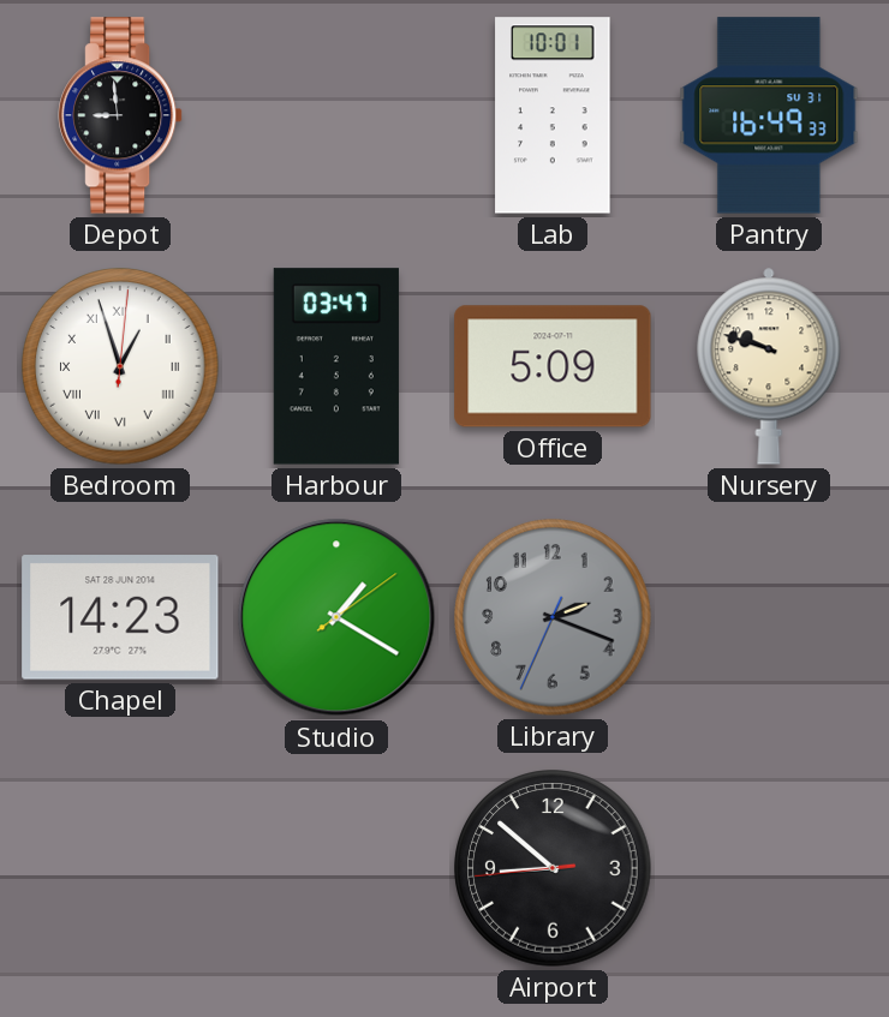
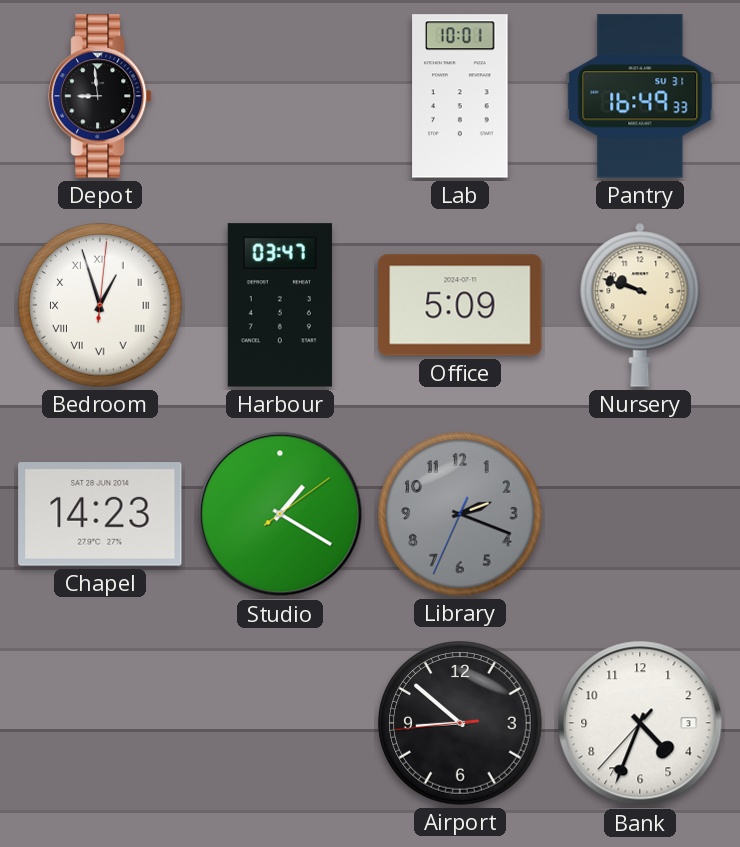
Bank: none -> 4:33
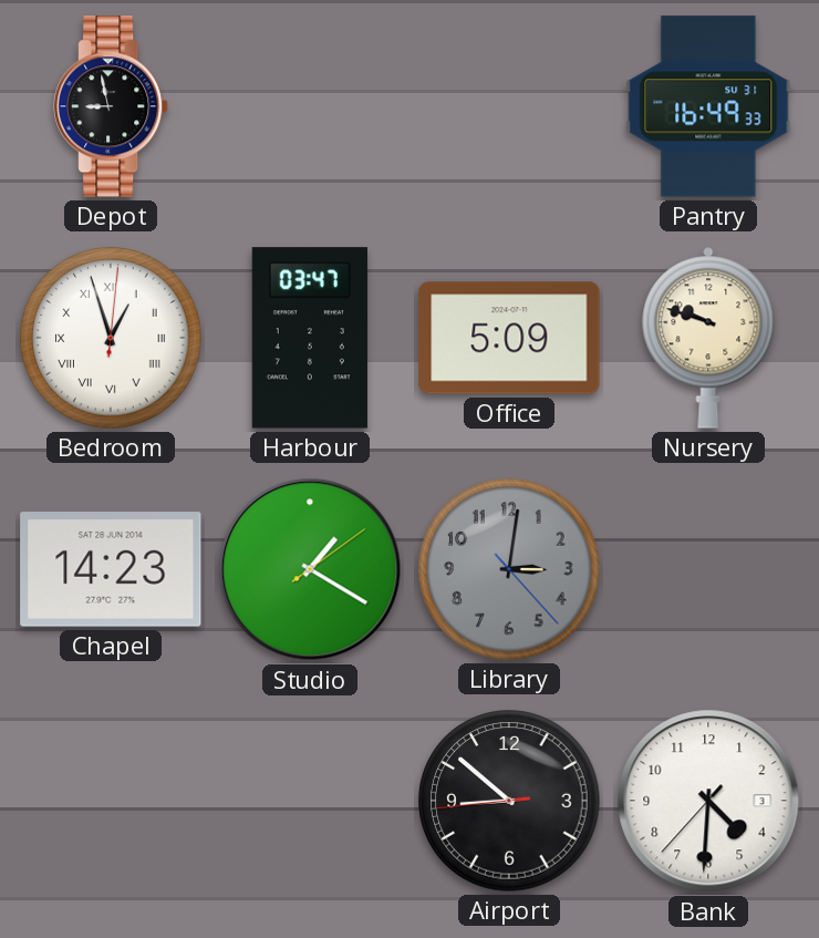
Depot: 8:59 -> 8:58
Lab: 10:01 -> none
Library: 2:18 -> 3:01
Bank: 4:33 -> 4:30
